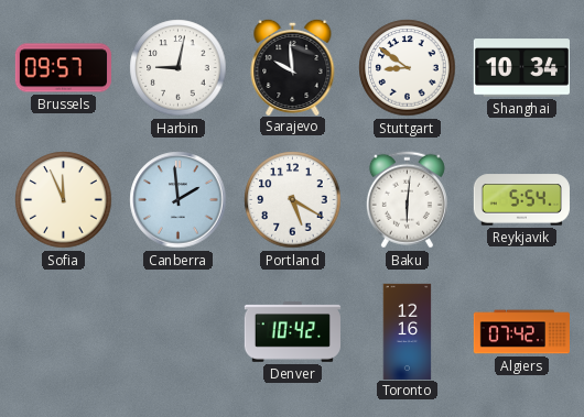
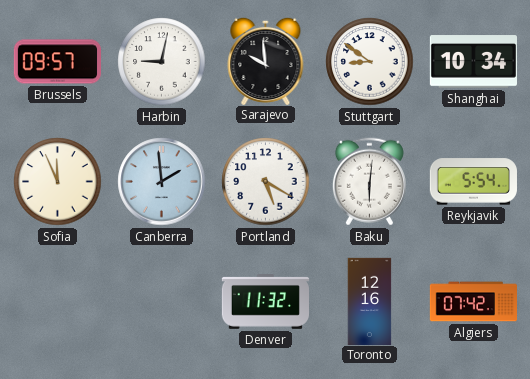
Denver: 10:42 -> 11:32
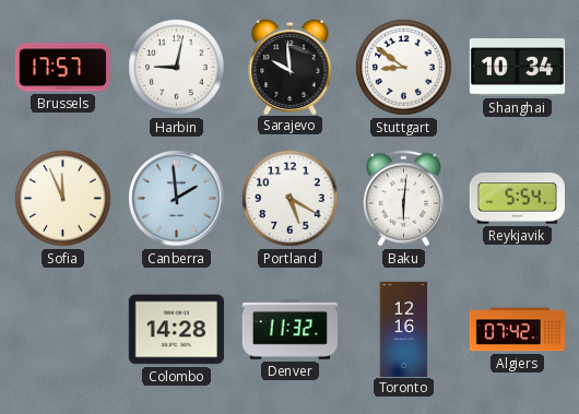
Brussels: 09:57 -> 17:57
Colombo: none -> 14:28
